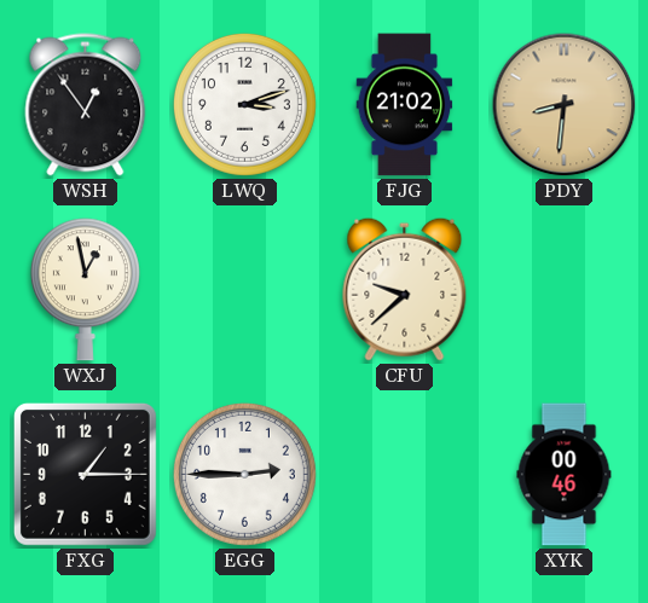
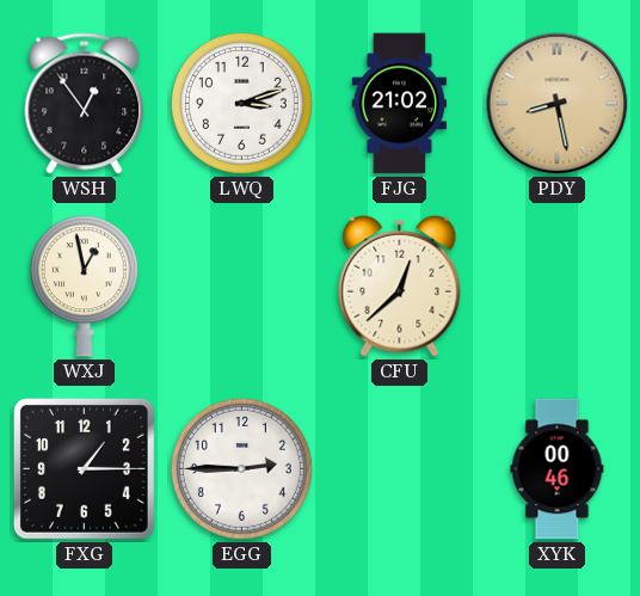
PDY: 8:31 -> 8:28
CFU: 9:38 -> 12:38
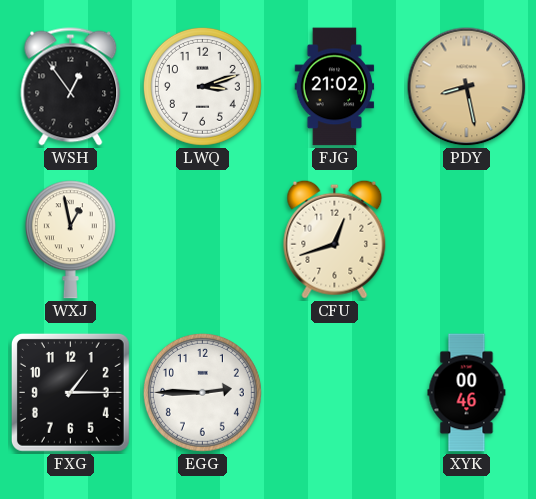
CFU: 12:38 -> 12:42
